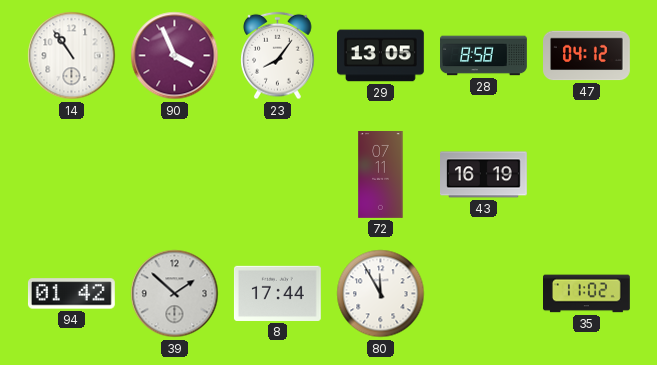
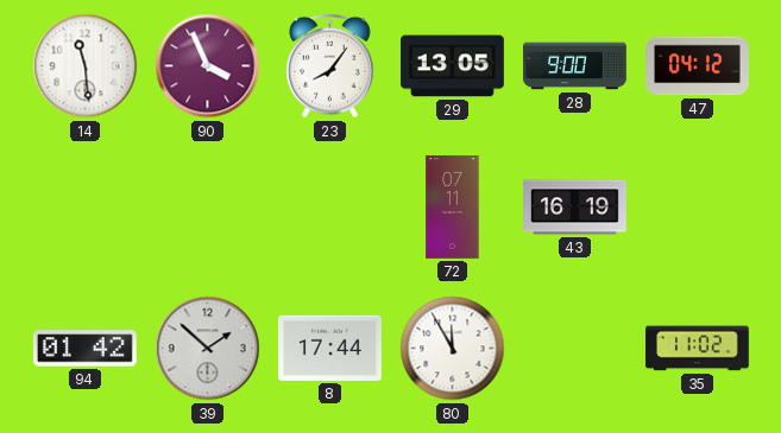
14: 10:54 -> 11:29
28: 8:58 -> 9:00
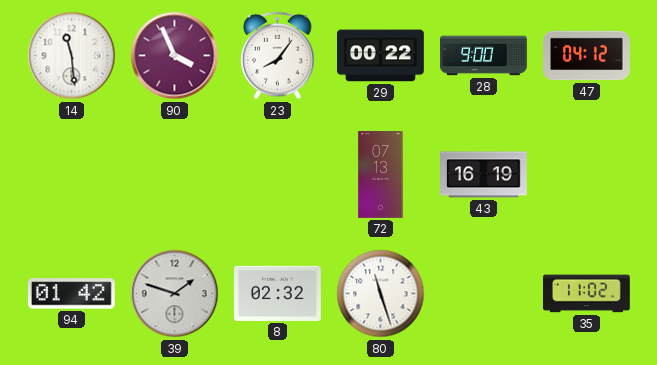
29: 13:05 -> 00:22
72: 07:11 -> 07:13
39: 1:52 -> 1:48
8: 17:44 -> 02:32
80: 11:55 -> 11:27
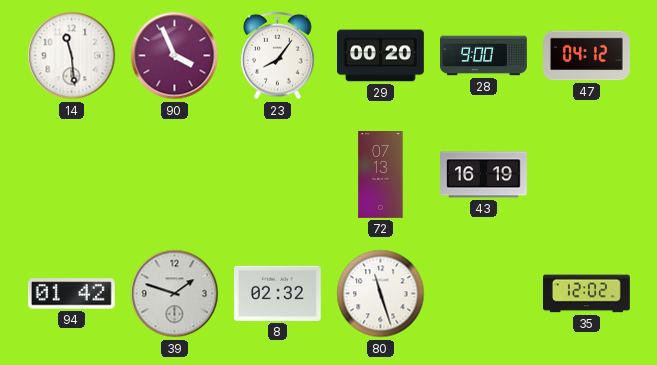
29: 00:22 -> 00:20
35: 11:02 -> 12:02
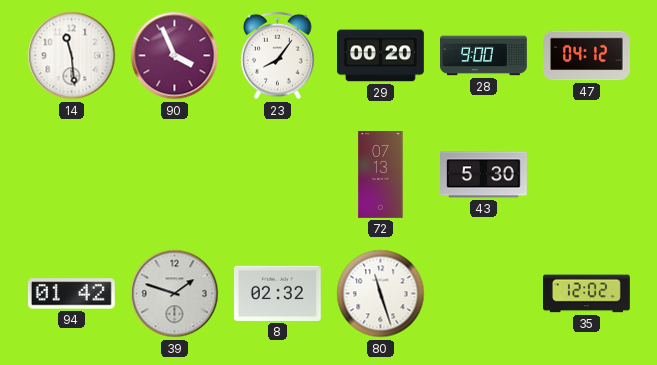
43: 16:19 -> 5:30
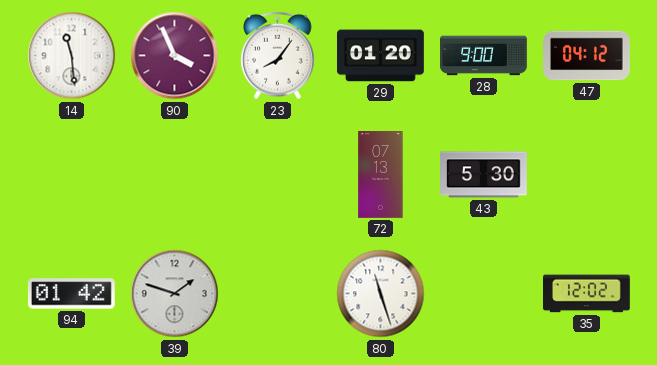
29: 00:20 -> 01:20
8: 02:32 -> none
